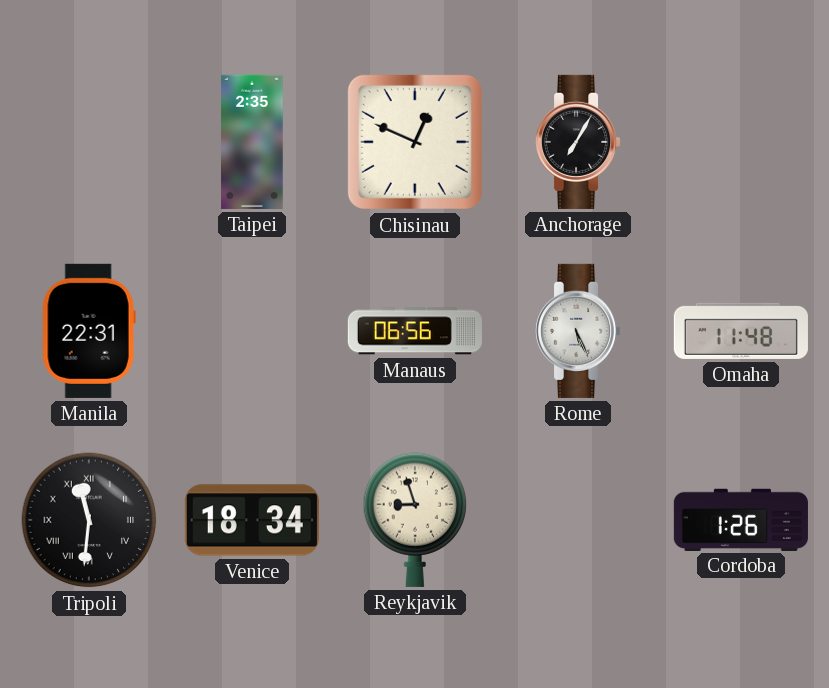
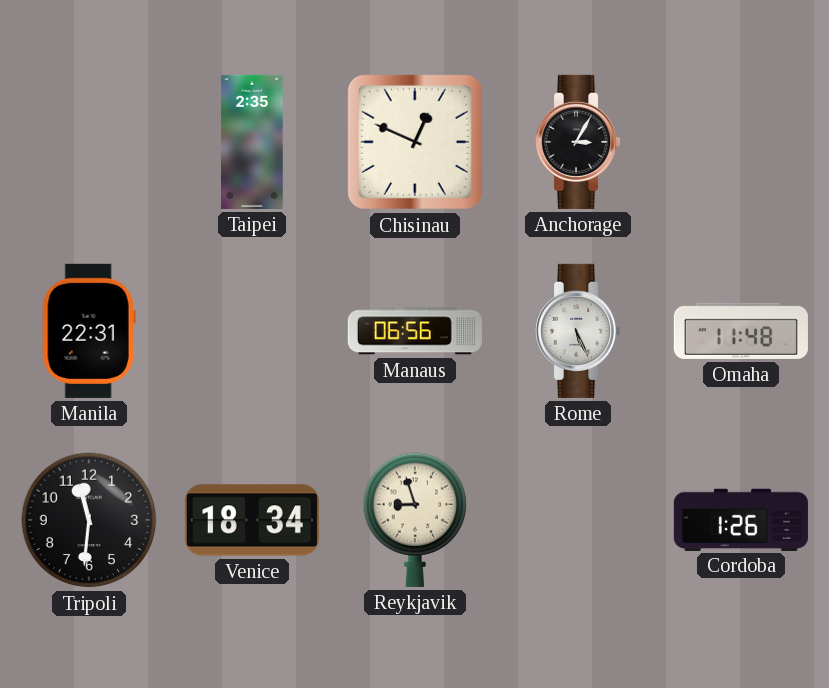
Anchorage: 7:05 -> 3:05
Tripoli numerals: Roman -> Arabic
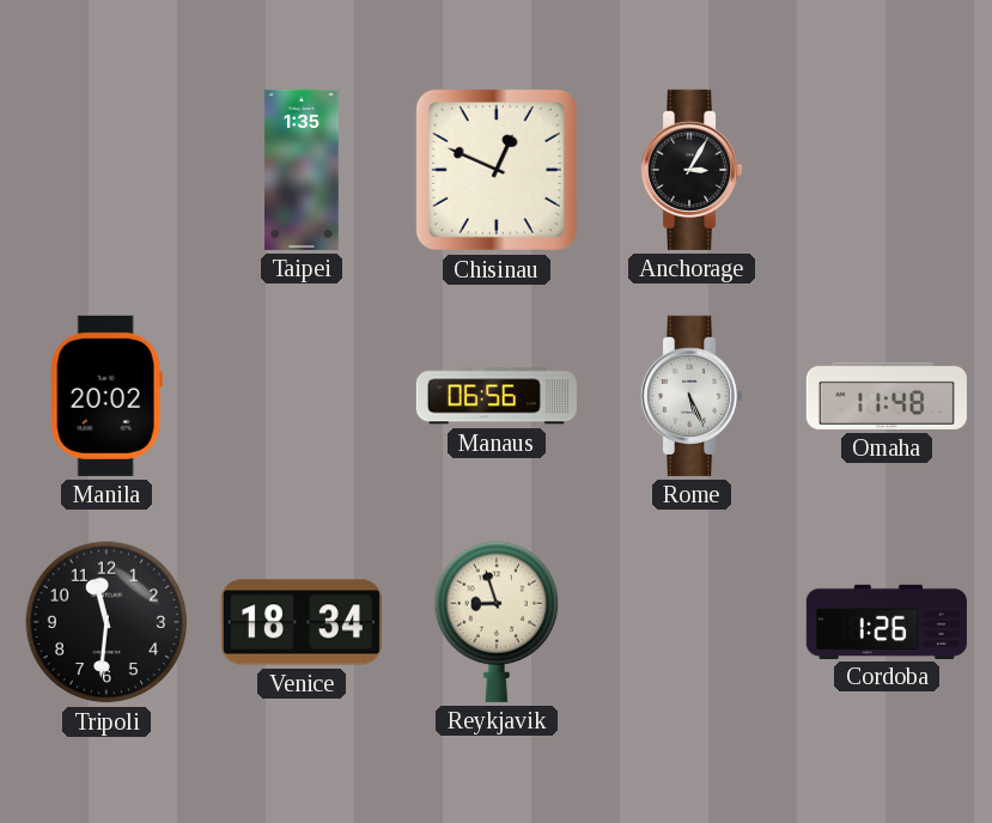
Taipei: 2:35 -> 1:35
Manila: 22:31 -> 20:02
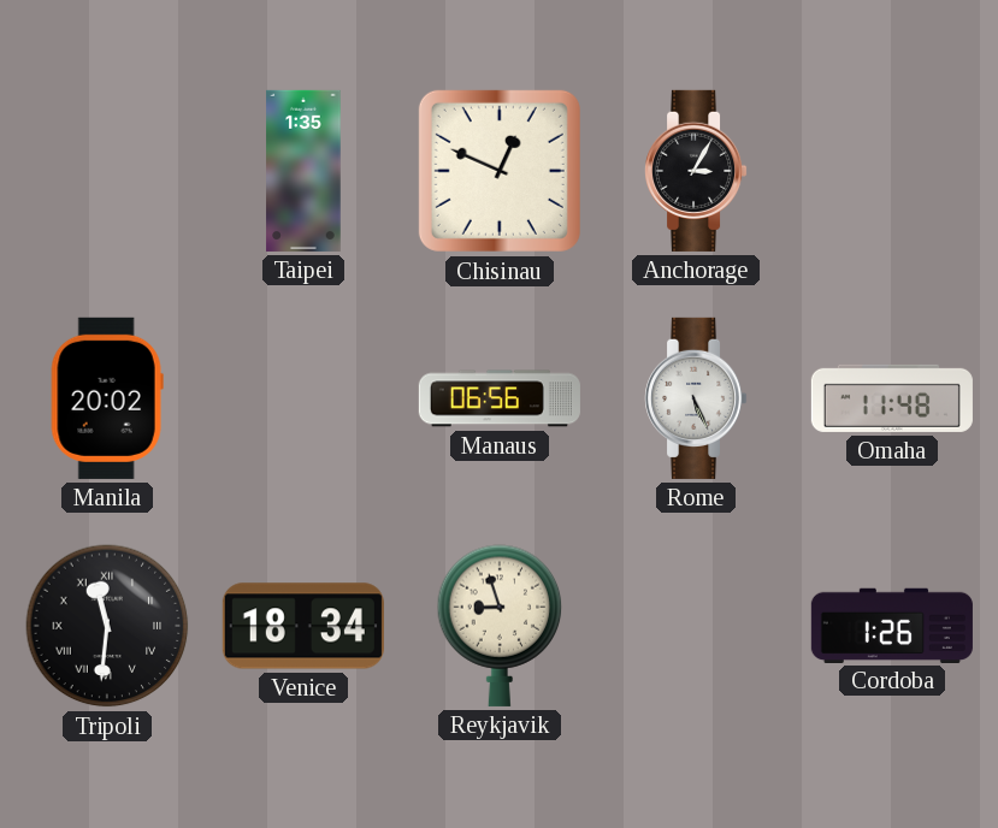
Tripoli numerals: Arabic -> Roman
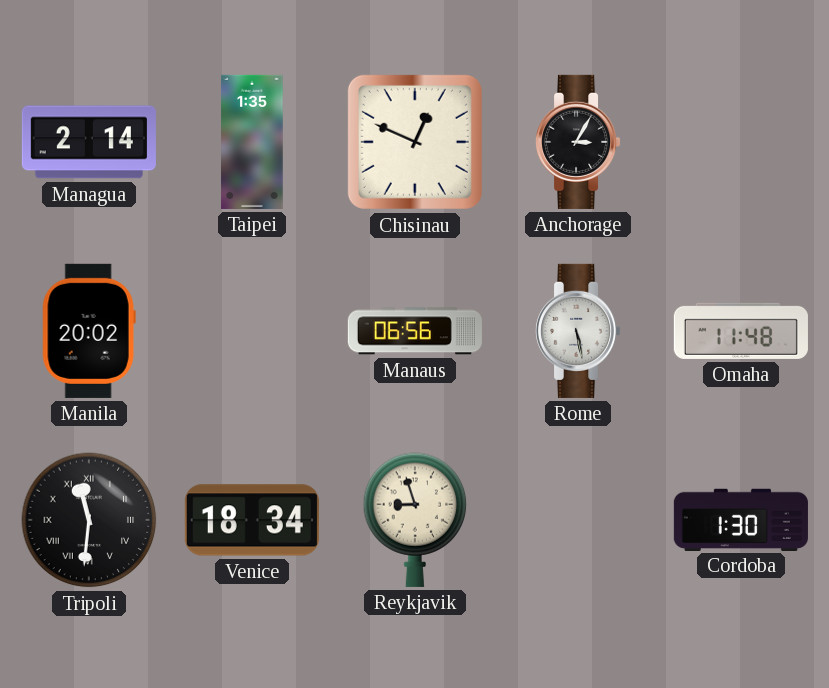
Managua: none -> 2:14
Rome: 5:26 -> 5:28
Cordoba: 1:26 -> 1:30
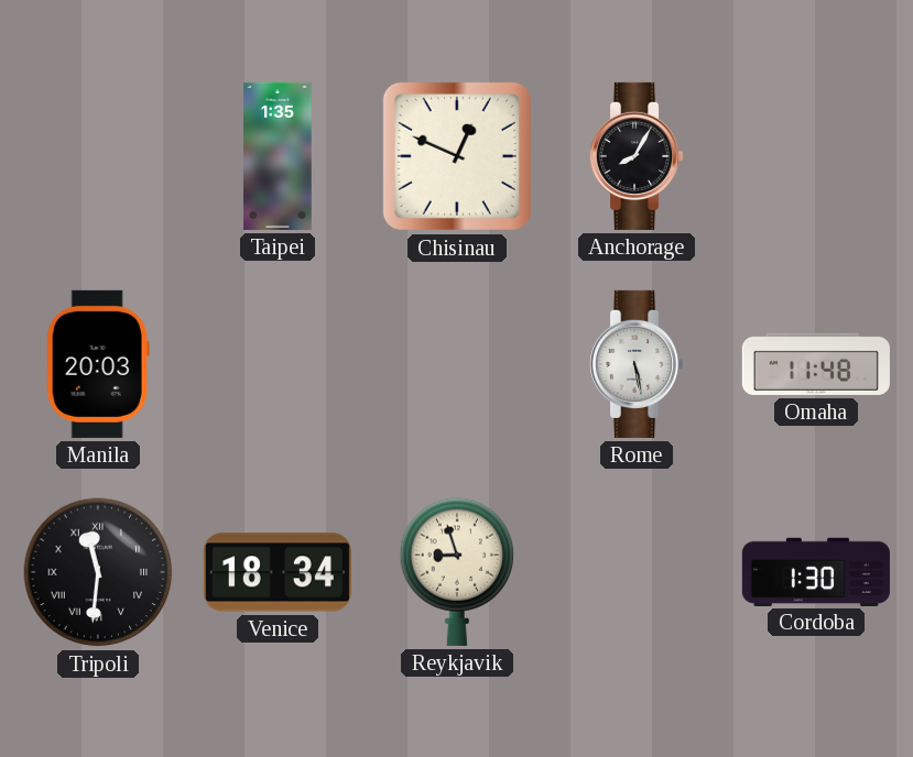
Managua: 2:14 -> none
Anchorage: 3:05 -> 8:05
Manila: 20:02 -> 20:03
Manaus: 06:56 -> none
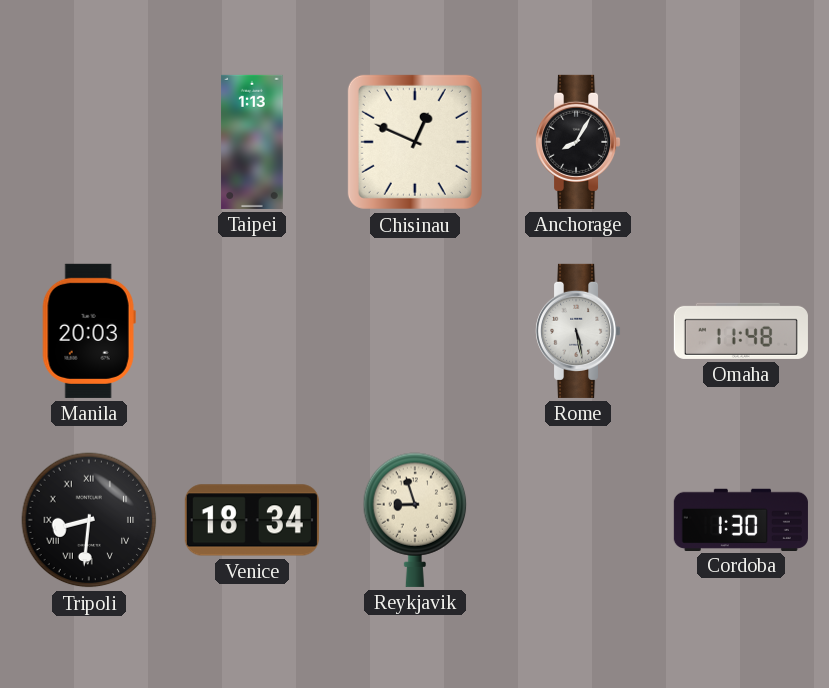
Taipei: 1:35 -> 1:13
Tripoli: 11:31 -> 8:31
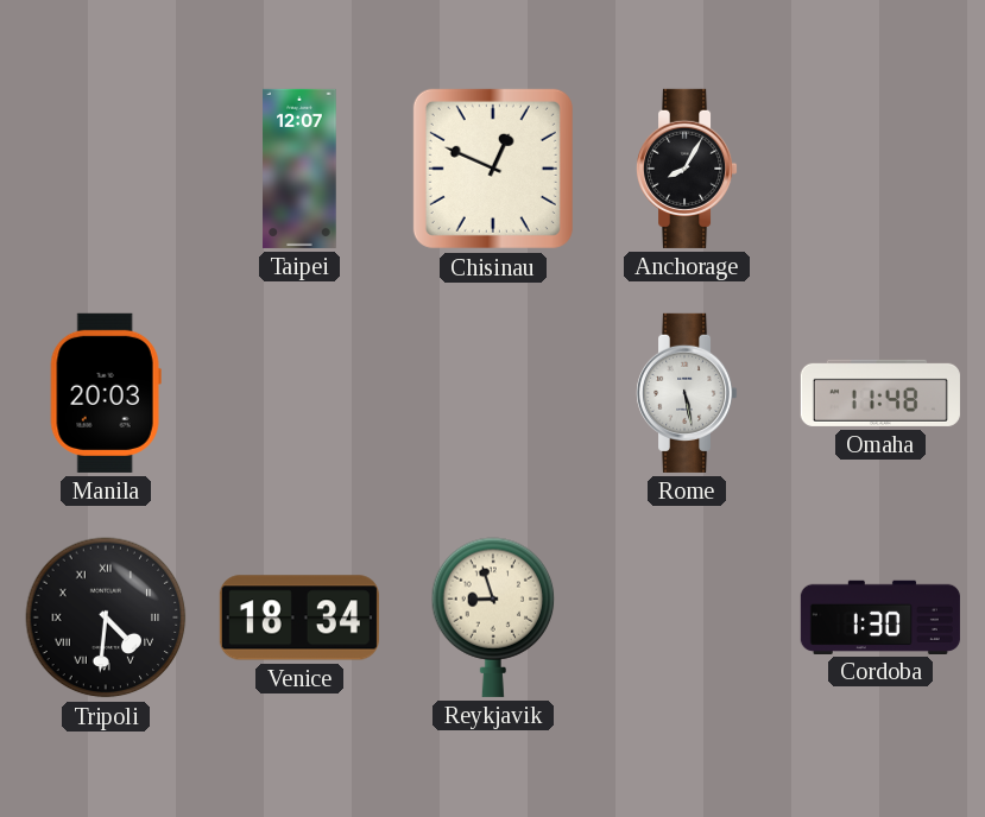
Taipei: 1:13 -> 12:07
Tripoli: 8:31 -> 4:31
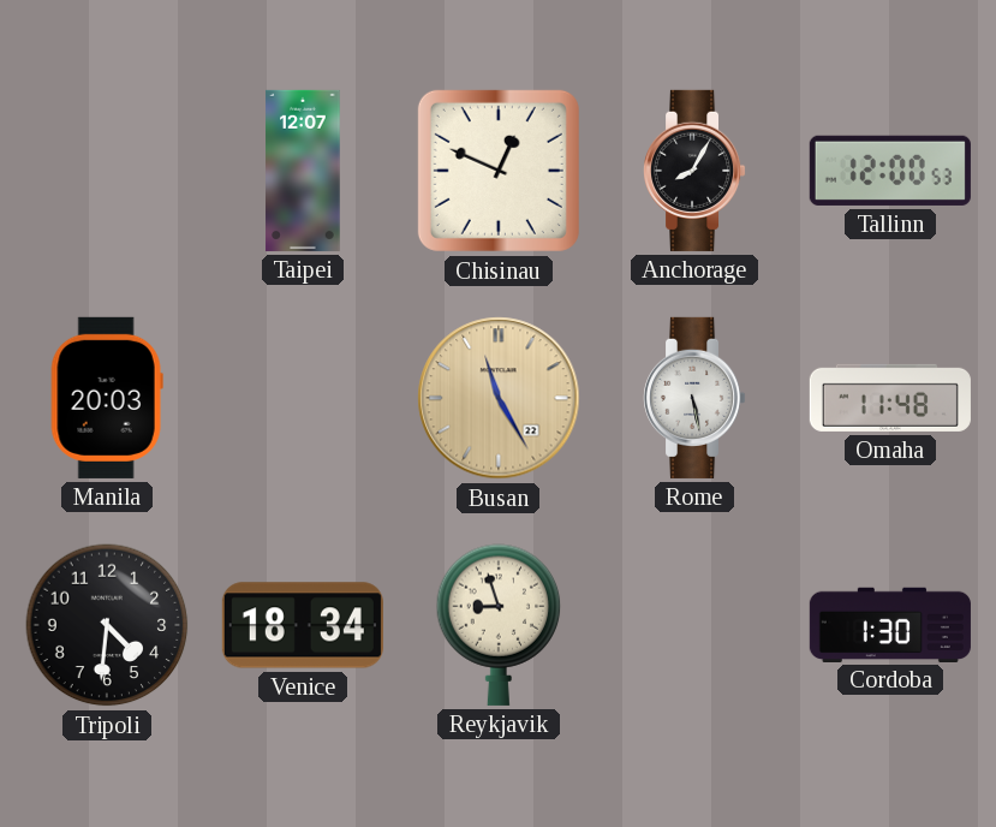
Tallinn: none -> 12:00
Busan: none -> 11:25
Tripoli numerals: Roman -> Arabic
